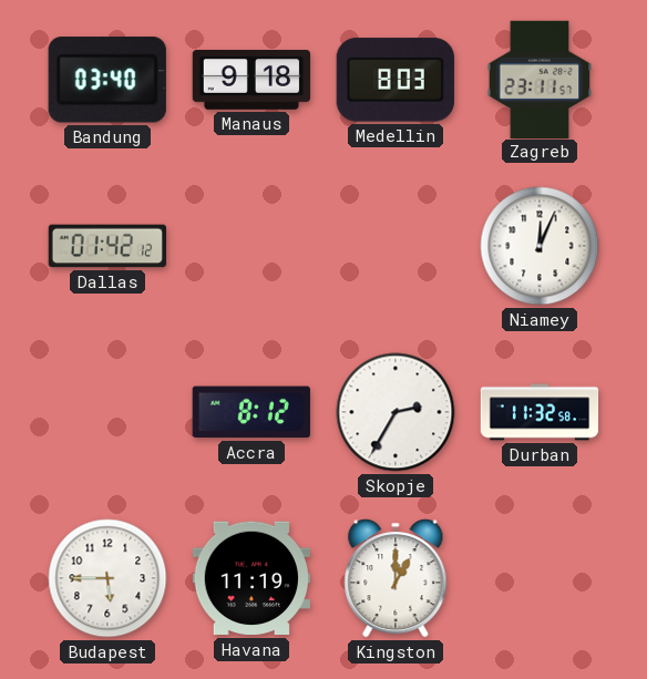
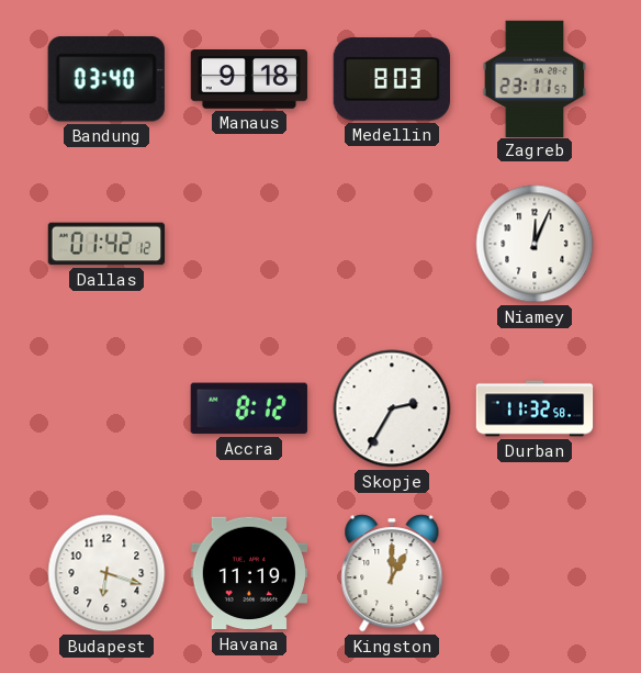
Budapest: 5:45 -> 6:18
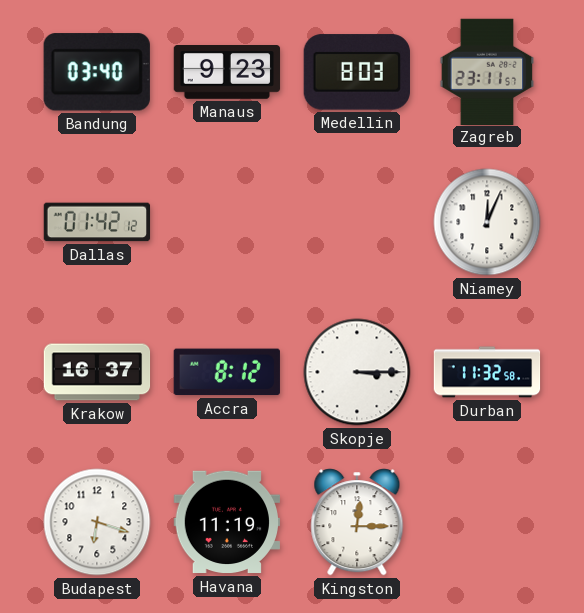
Manaus: 9:18 -> 9:23
Krakow: none -> 16:37
Skopje: 2:35 -> 3:15
Kingston: 1:00 -> 12:15
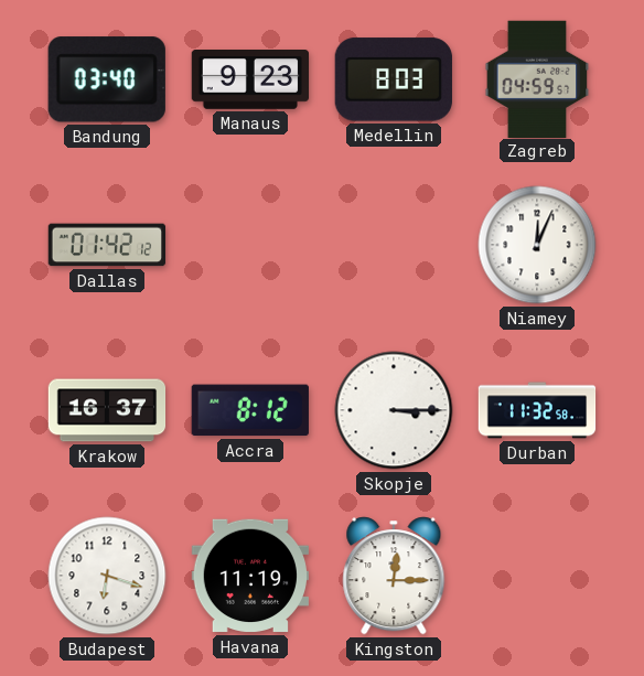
Zagreb: 23:11 -> 04:59
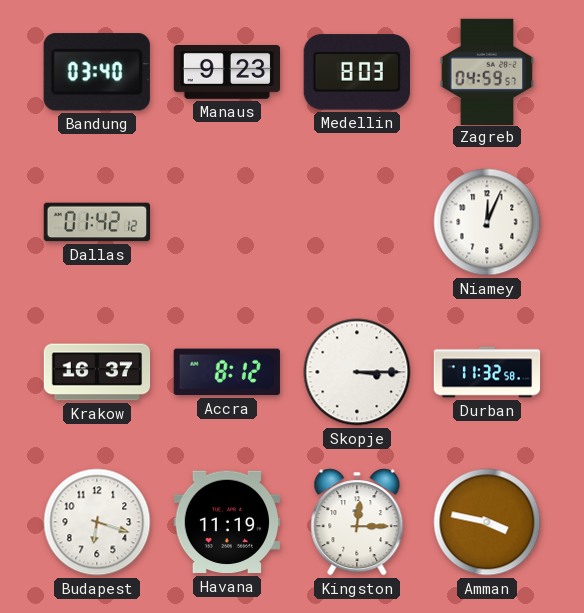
Amman: none -> 3:47
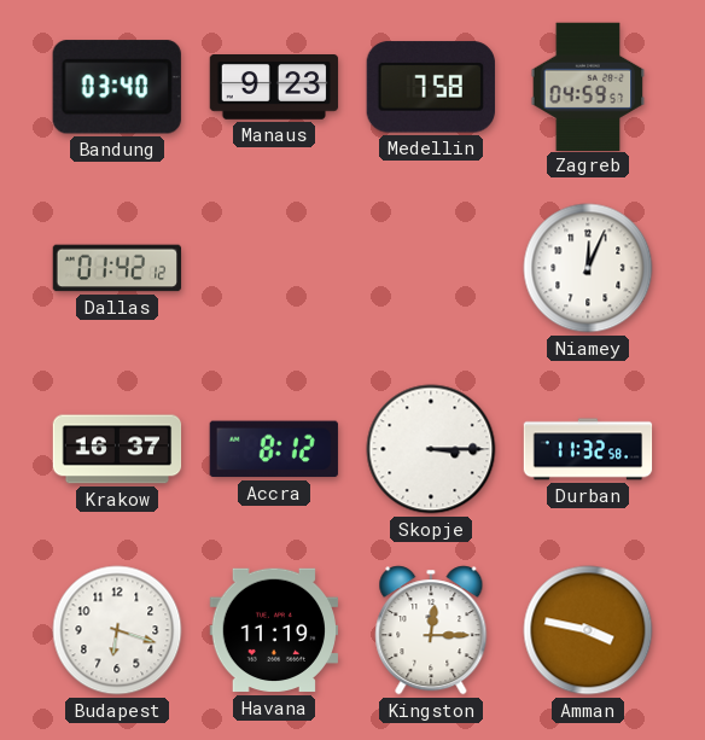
Medellin: 8:03 -> 7:58
